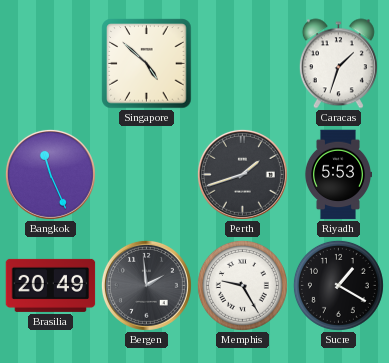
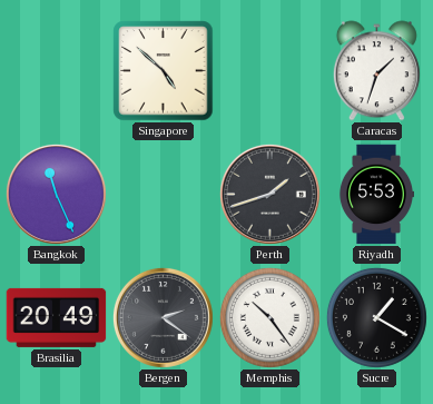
Bergen: 1:59 -> 2:21
Memphis: 9:25 -> 10:24
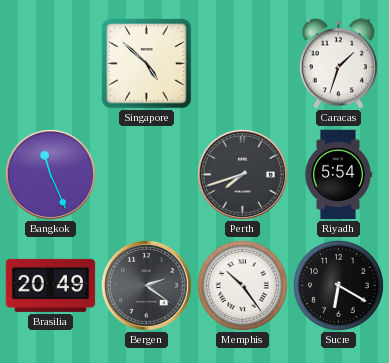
Perth: 1:42 -> 7:42
Riyadh: 5:53 -> 5:54
Sucre: 1:20 -> 6:20
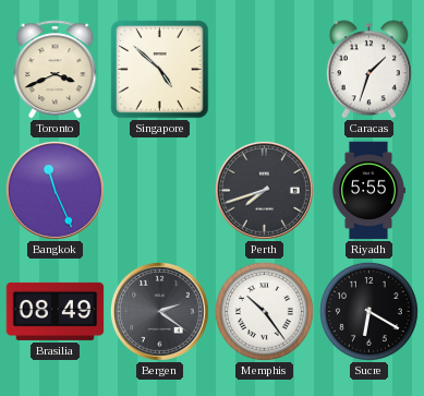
Toronto: none -> 3:41
Riyadh: 5:54 -> 5:55
Brasilia: 20:49 -> 08:49
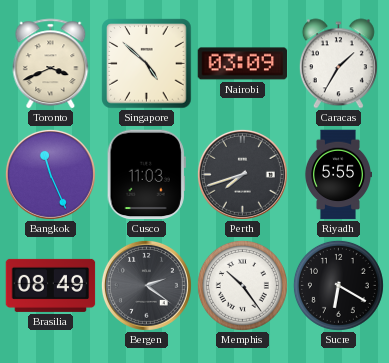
Nairobi: none -> 03:09
Caracas: 1:33 -> 1:35
Cusco: none -> 11:03
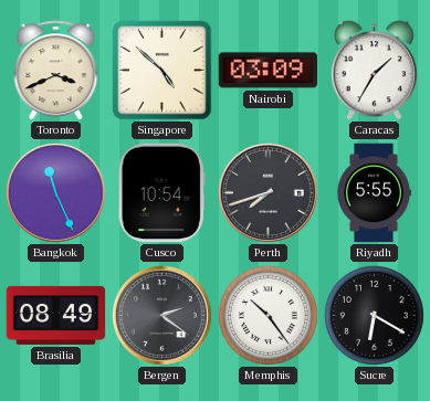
Cusco: 11:03 -> 10:54
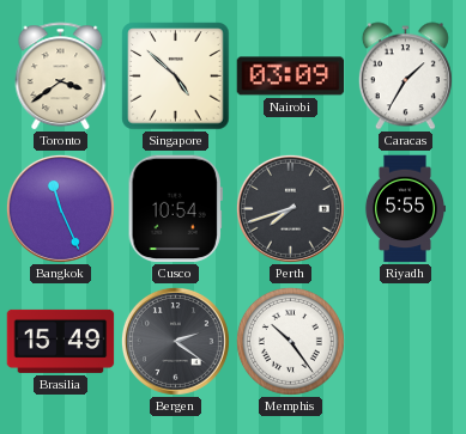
Toronto: 3:41 -> 3:39
Brasilia: 08:49 -> 15:49
Sucre: 6:20 -> none
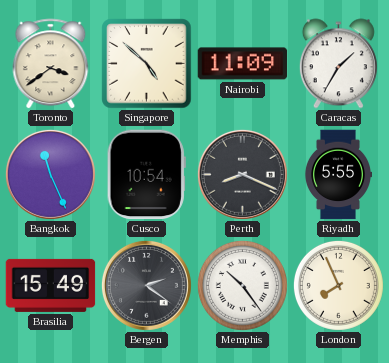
Nairobi: 03:09 -> 11:09
Perth: 7:42 -> 8:19
London: none -> 7:56
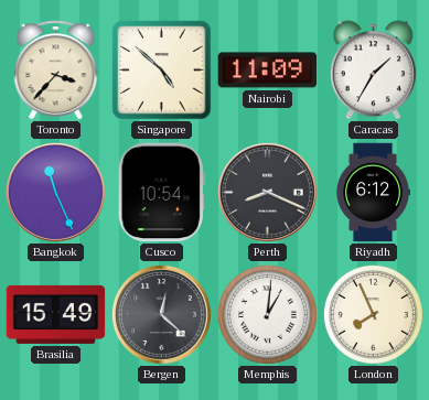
Toronto: 3:39 -> 3:37
Riyadh: 5:55 -> 6:12
Bergen: 2:21 -> 12:22
Memphis: 10:24 -> 1:01
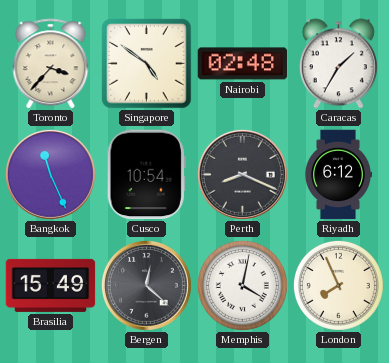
Singapore: 4:52 -> 4:51
Nairobi: 11:09 -> 02:48
Memphis: 1:01 -> 4:02
